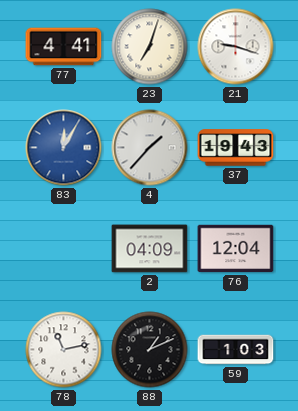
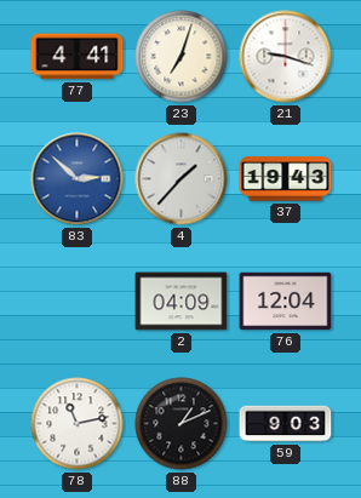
83: 12:05 -> 2:52
59: 1:03 -> 9:03
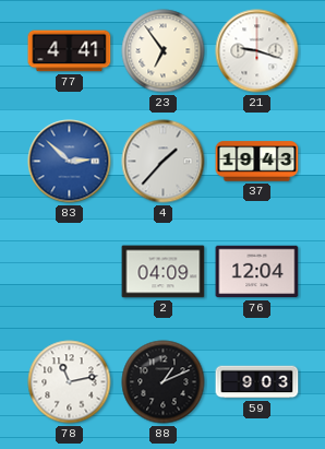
23: 7:03 -> 6:54
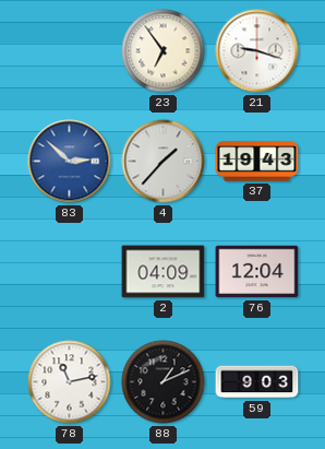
77: 4:41 -> none
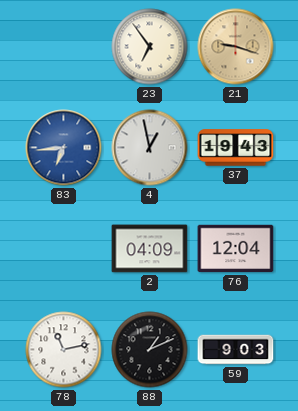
21 dial: white -> champagne
83: 2:52 -> 6:44
4: 1:37 -> 12:58
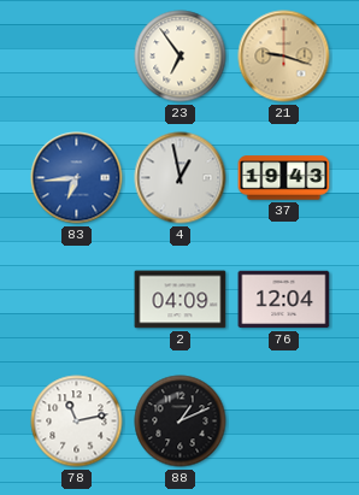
59: 9:03 -> none
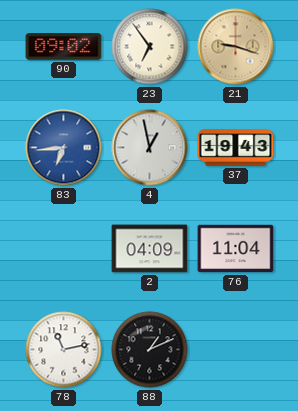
90: none -> 09:02
76: 12:04 -> 11:04
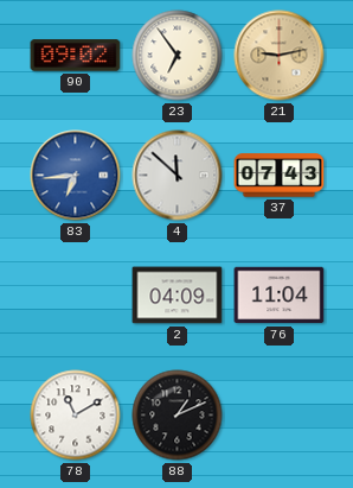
21: 9:18 -> 9:13
4: 12:58 -> 11:52
37: 19:43 -> 07:43
78: 11:13 -> 11:10
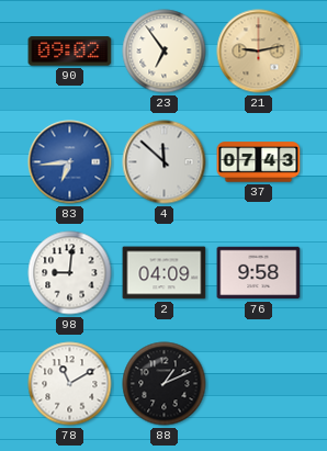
98: none -> 9:01
76: 11:04 -> 9:58
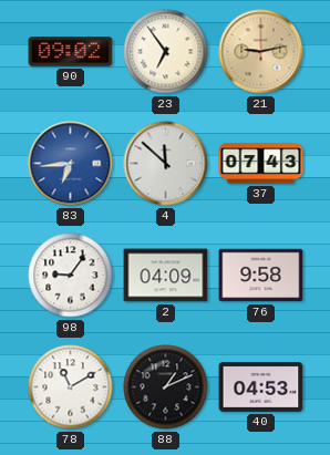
98: 9:01 -> 9:06
40: none -> 04:53
